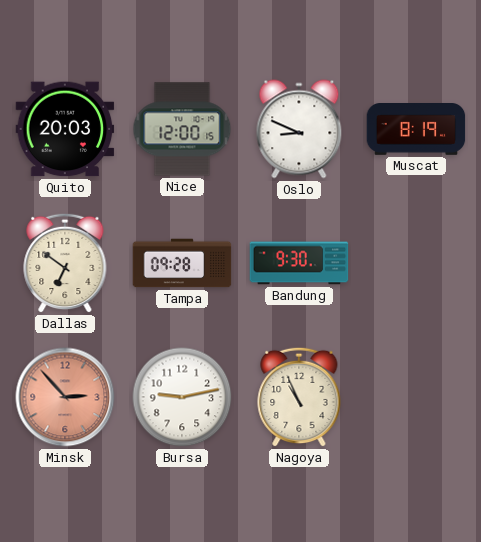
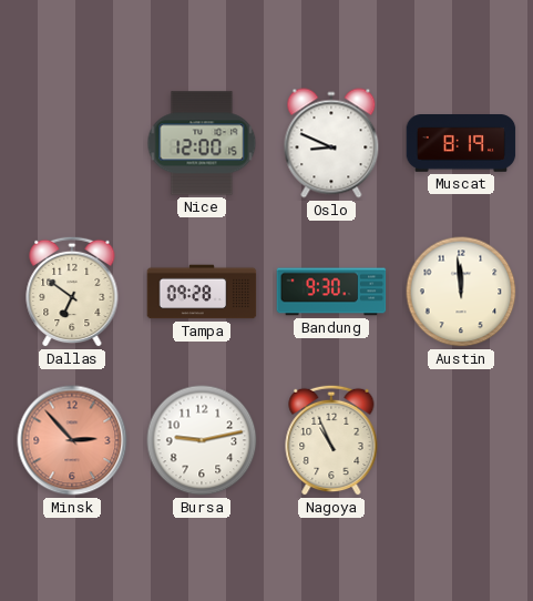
Quito: 20:03 -> none
Austin: none -> 11:59
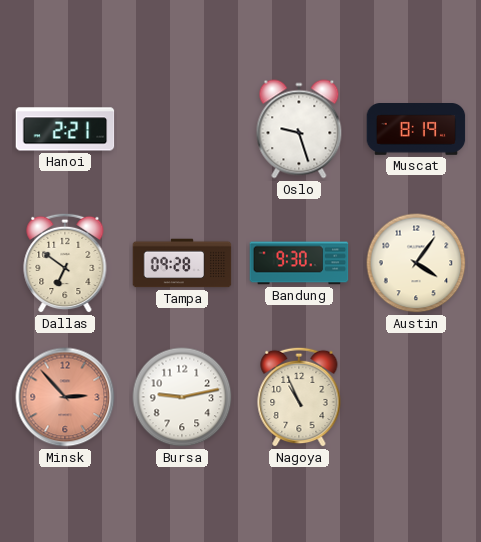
Hanoi: none -> 2:21
Nice: 12:00 -> none
Oslo: 8:49 -> 9:27
Austin: 11:59 -> 4:06
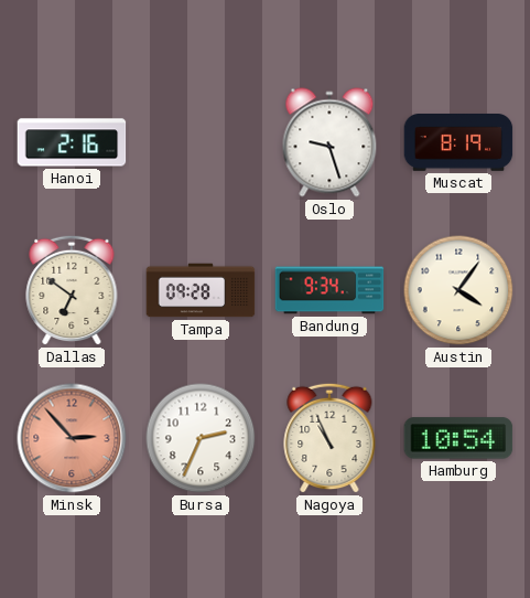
Hanoi: 2:21 -> 2:16
Bandung: 9:30 -> 9:34
Bursa: 9:13 -> 2:34
Hamburg: none -> 10:54
